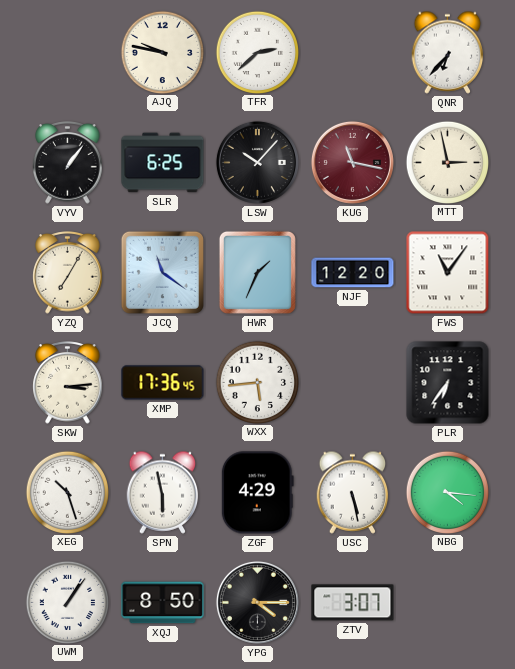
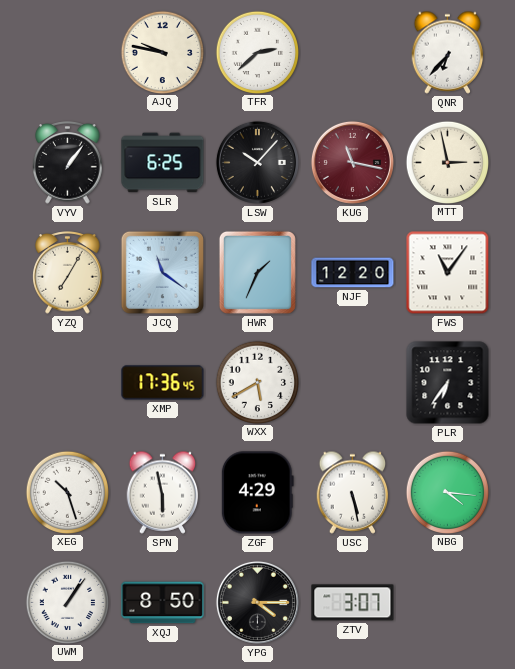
SKW: 3:14 -> none
WXX: 5:44 -> 5:40
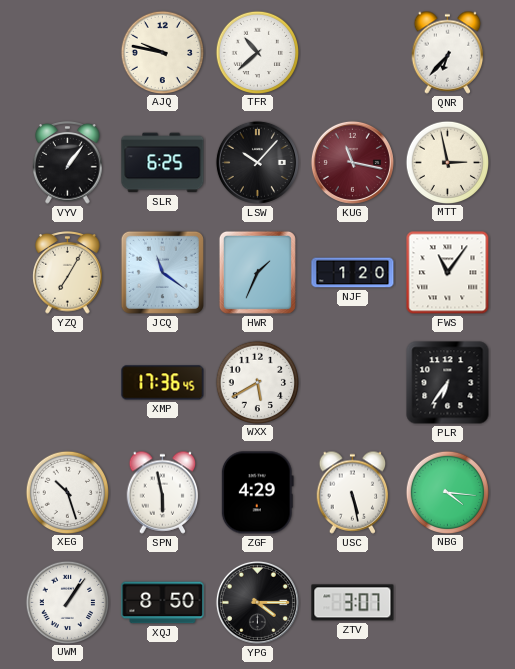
TFR: 2:38 -> 10:38
NJF: 12:20 -> 1:20
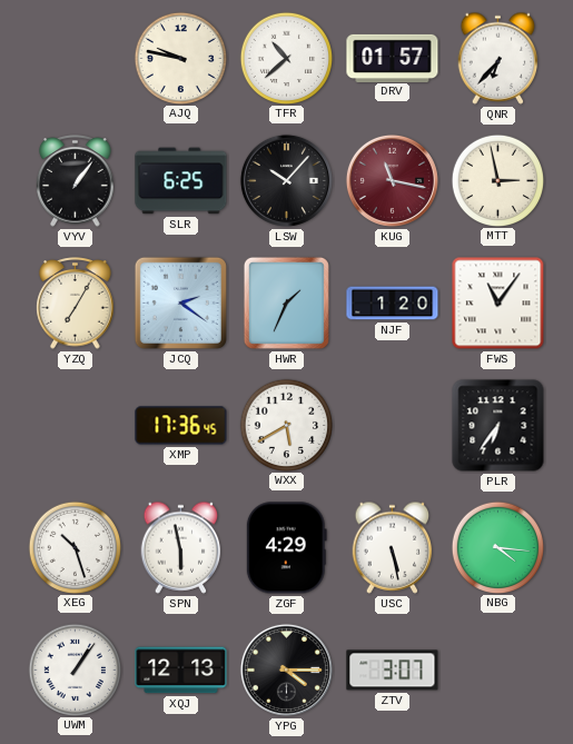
DRV: none -> 01:57
JCQ: 11:21 -> 2:21
XQJ: 8:50 -> 12:13
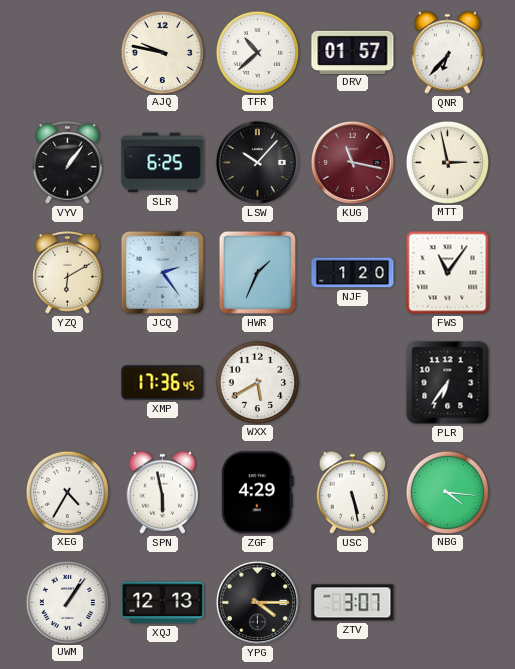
YZQ: 7:05 -> 6:10
JCQ: 2:21 -> 2:24
XEG: 10:27 -> 4:35
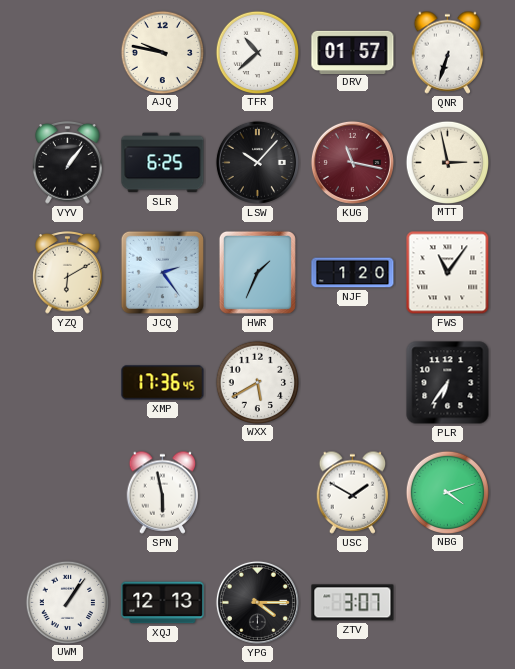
QNR: 6:37 -> 6:33
XEG: 4:35 -> none
ZGF: 4:29 -> none
USC: 5:28 -> 1:50
NBG: 4:16 -> 4:12
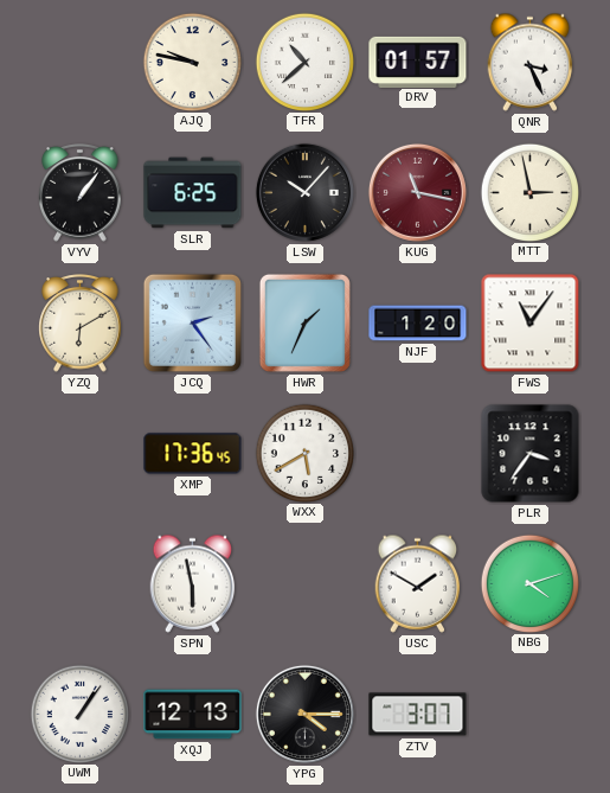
QNR: 6:33 -> 3:26
PLR: 6:36 -> 3:36
